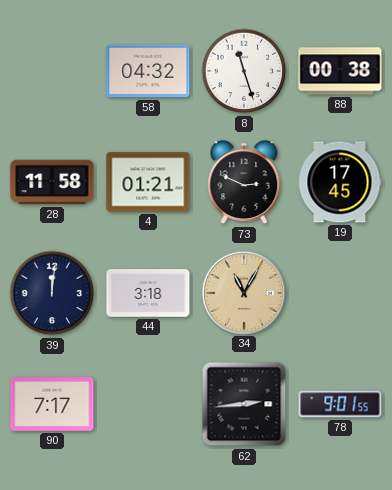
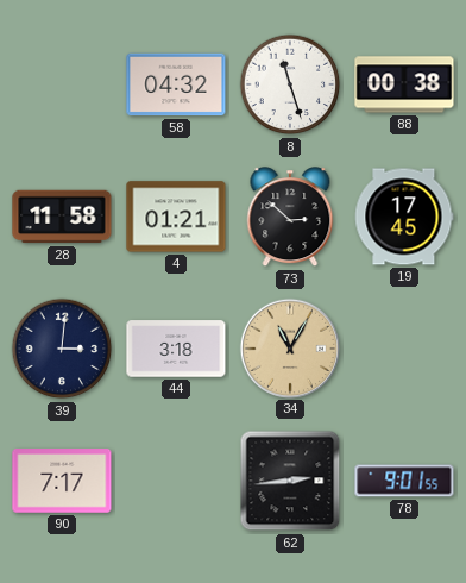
73: 2:49 -> 2:52
39: 12:01 -> 3:01
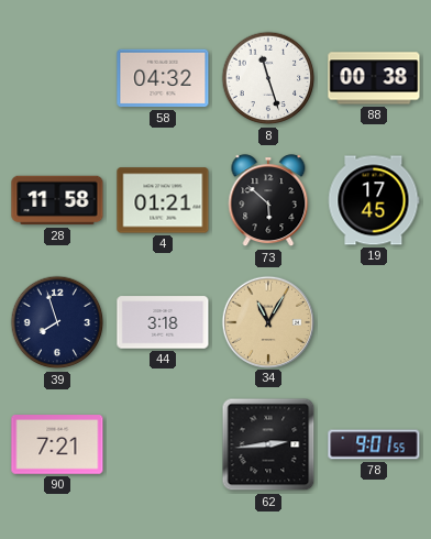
73: 2:52 -> 5:52
39: 3:01 -> 7:57
90: 7:17 -> 7:21
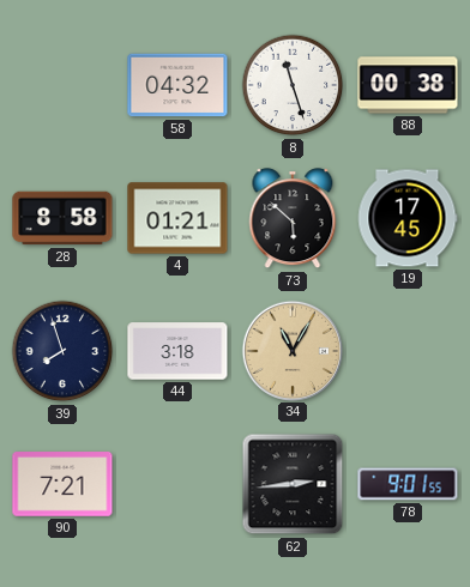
28: 11:58 -> 8:58
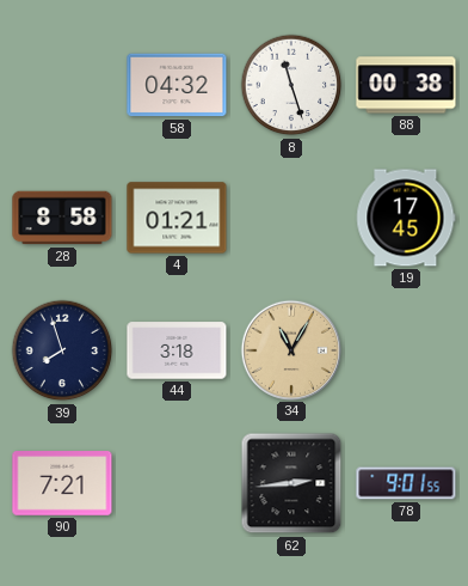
73: 5:52 -> none
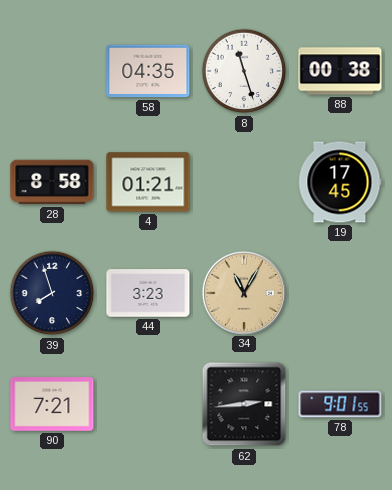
58: 04:32 -> 04:35
44: 3:18 -> 3:23
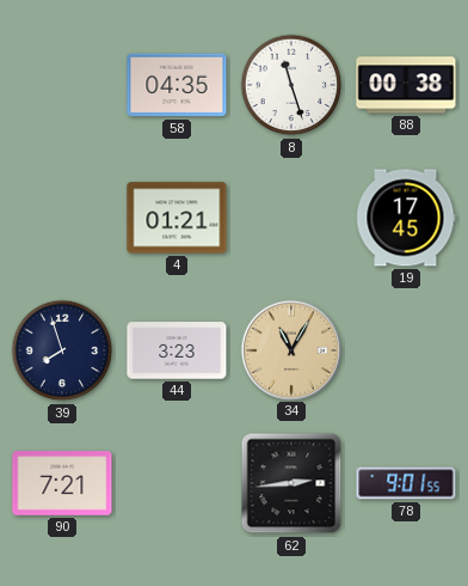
28: 8:58 -> none
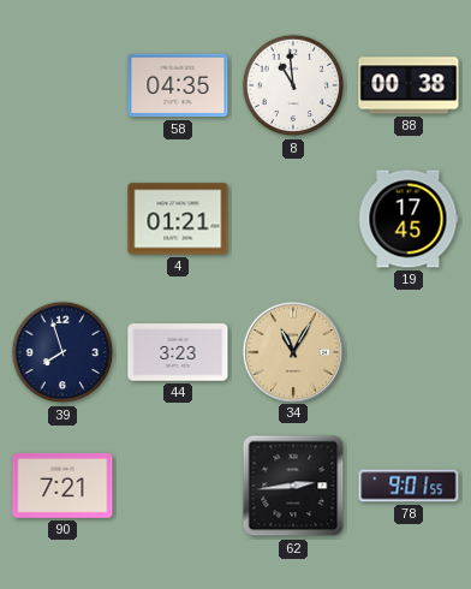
8: 11:27 -> 10:59
